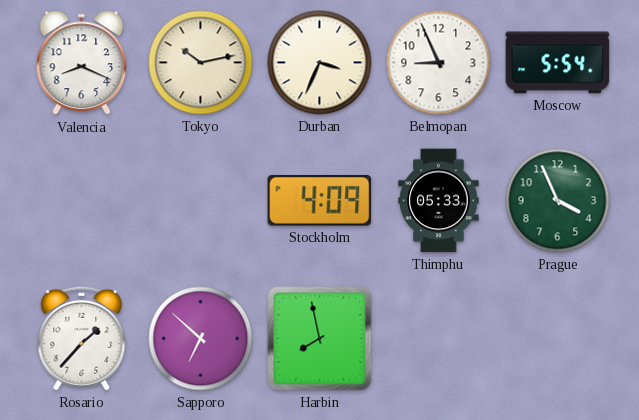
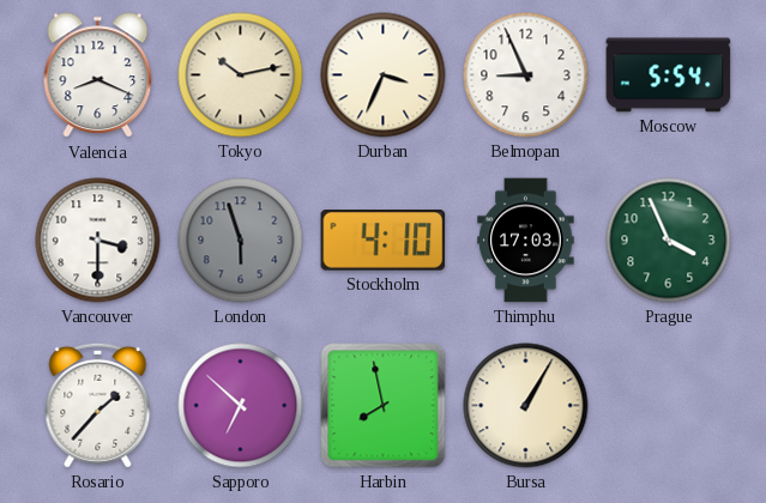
Vancouver: none -> 3:30
London: none -> 5:57
Stockholm: 4:09 -> 4:10
Thimphu: 05:33 -> 17:03
Bursa: none -> 1:05
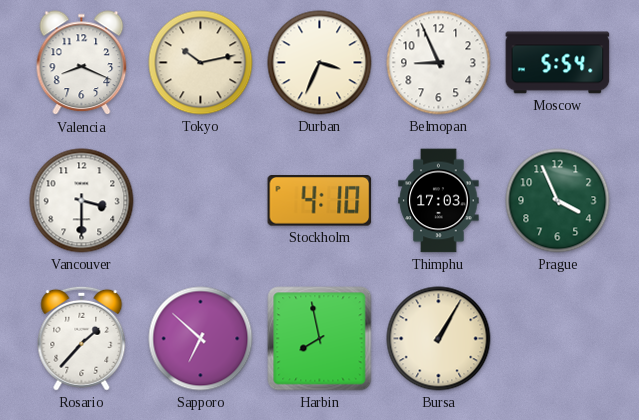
London: 5:57 -> none
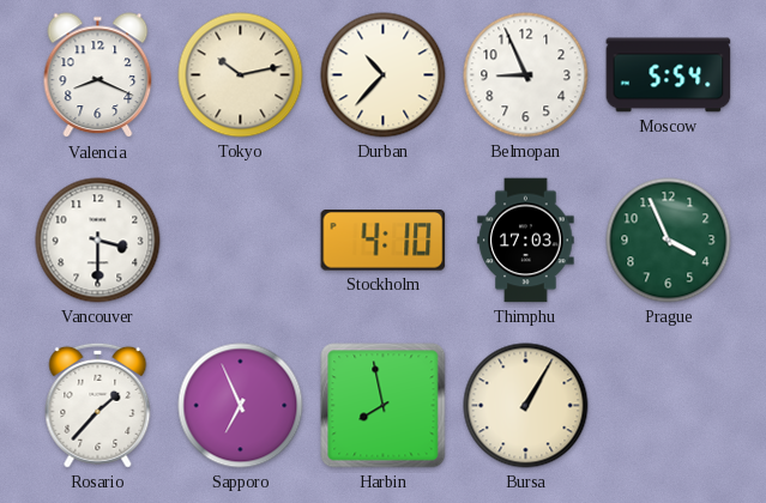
Durban: 3:34 -> 10:37
Sapporo: 6:52 -> 6:56
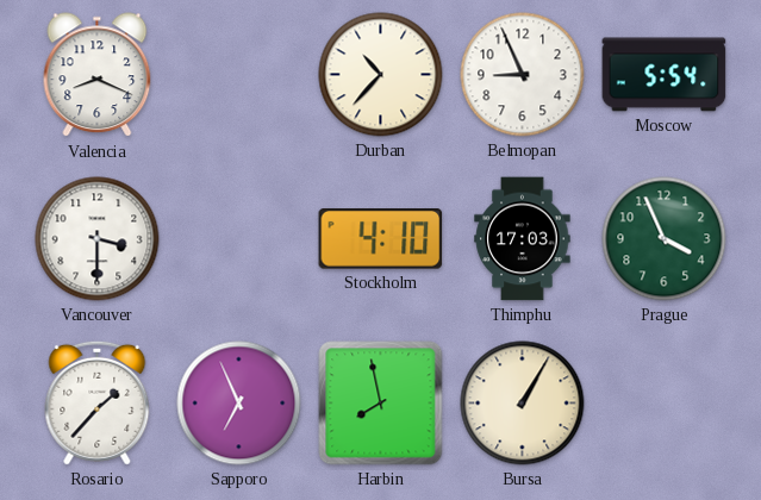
Tokyo: 10:13 -> none
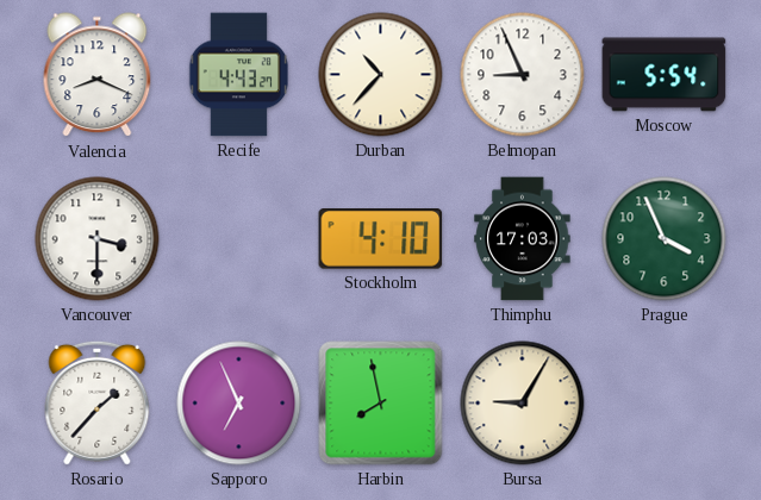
Recife: none -> 4:43
Bursa: 1:05 -> 9:05
